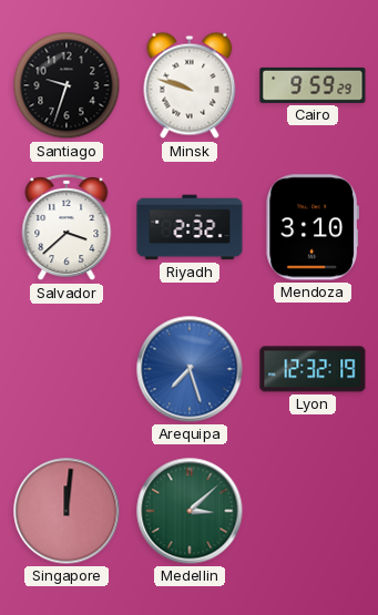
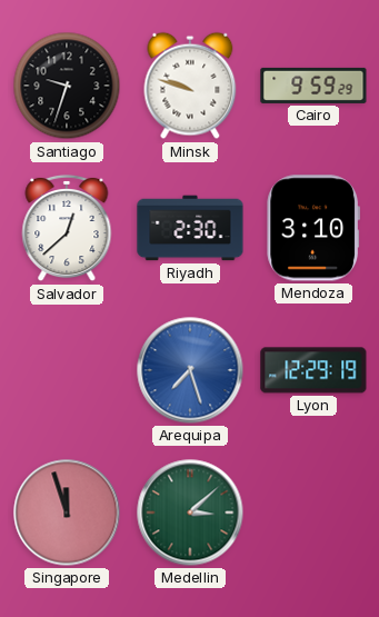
Salvador: 3:38 -> 12:38
Riyadh: 2:32 -> 2:30
Lyon: 12:32 -> 12:29
Singapore: 12:01 -> 11:57
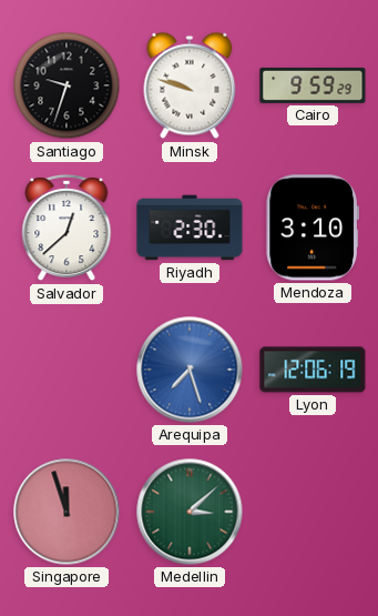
Lyon: 12:29 -> 12:06
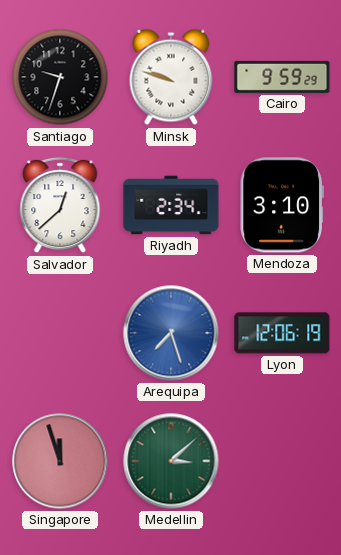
Riyadh: 2:30 -> 2:34
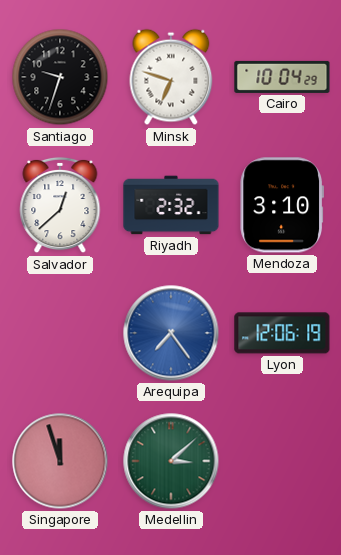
Minsk: 9:48 -> 6:48
Cairo: 9:59 -> 10:04
Riyadh: 2:34 -> 2:32
Arequipa: 7:27 -> 7:24
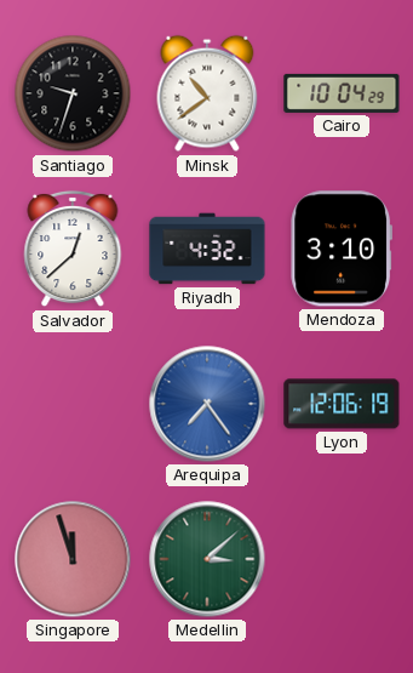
Minsk: 6:48 -> 10:39
Riyadh: 2:32 -> 4:32
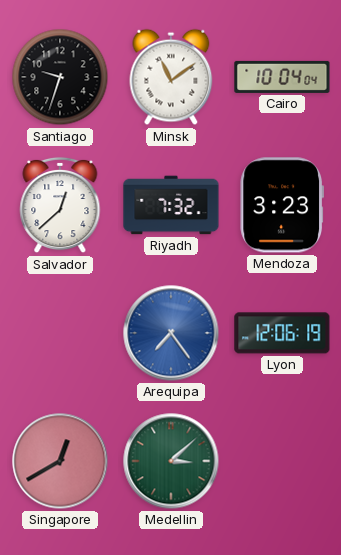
Minsk: 10:39 -> 11:09
Cairo: 10:04:29 -> 10:04:04
Riyadh: 4:32 -> 7:32
Mendoza: 3:10 -> 3:23
Singapore: 11:57 -> 12:40
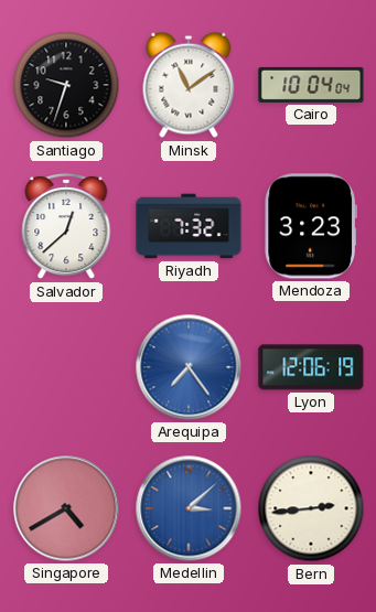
Singapore: 12:40 -> 4:40
Medellin dial: green -> blue
Bern: none -> 2:44
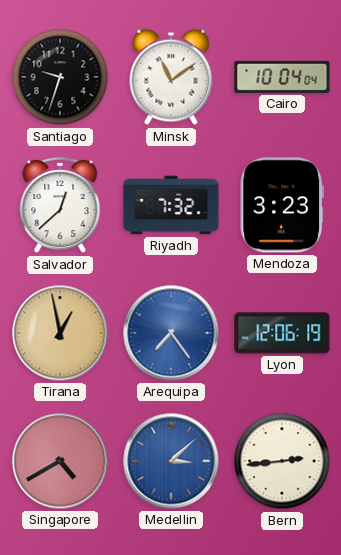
Tirana: none -> 12:58
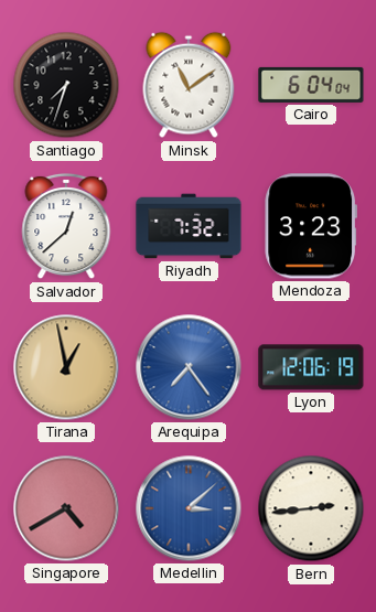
Santiago: 9:33 -> 7:33
Cairo: 10:04 -> 6:04
